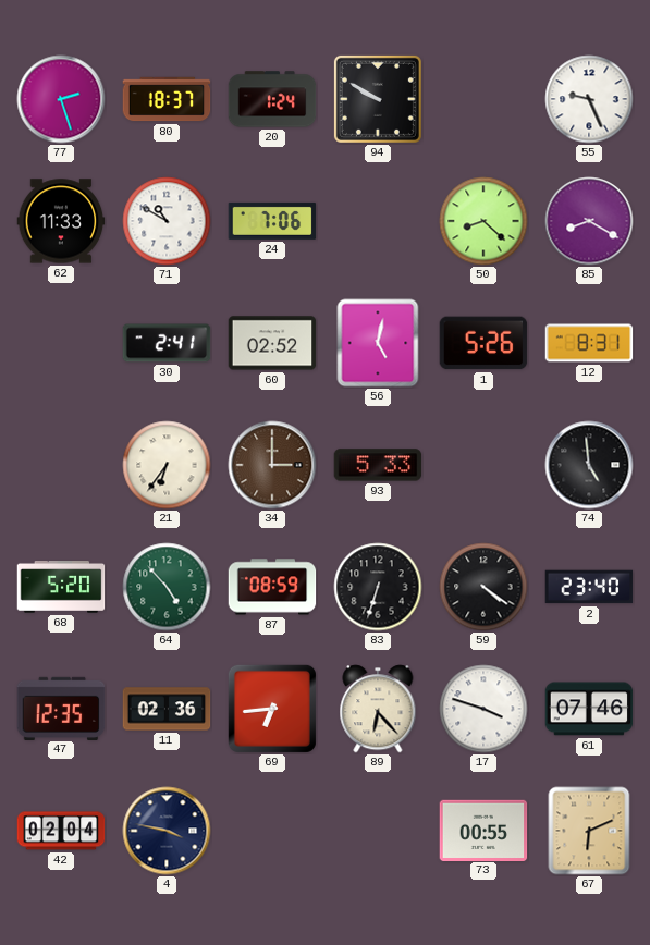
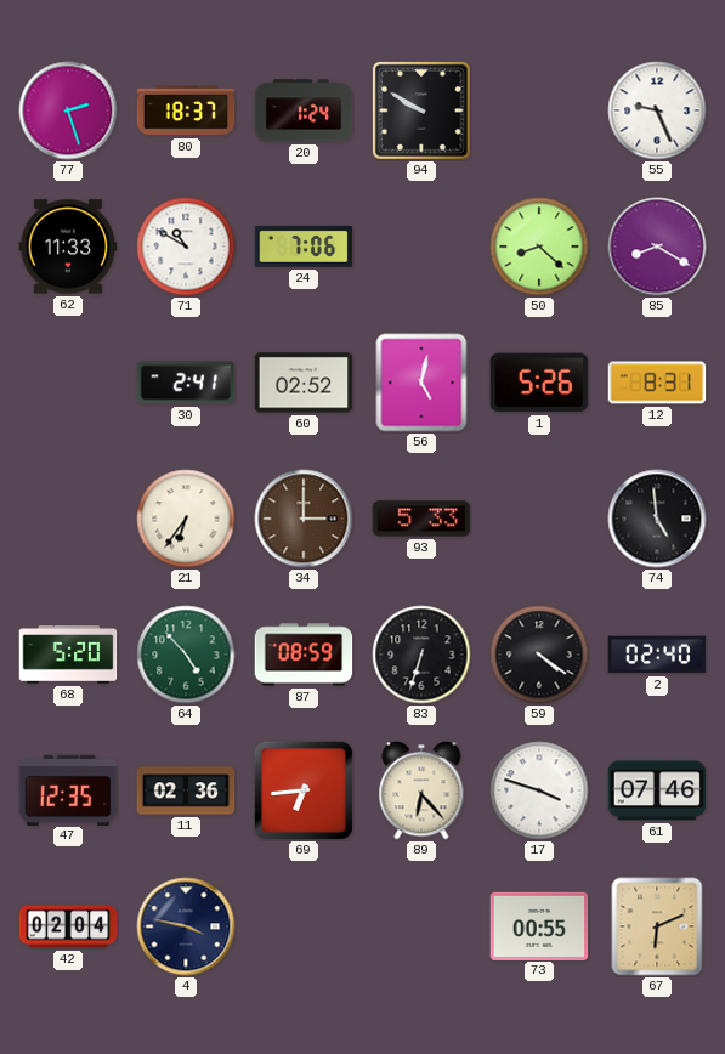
2: 23:40 -> 02:40
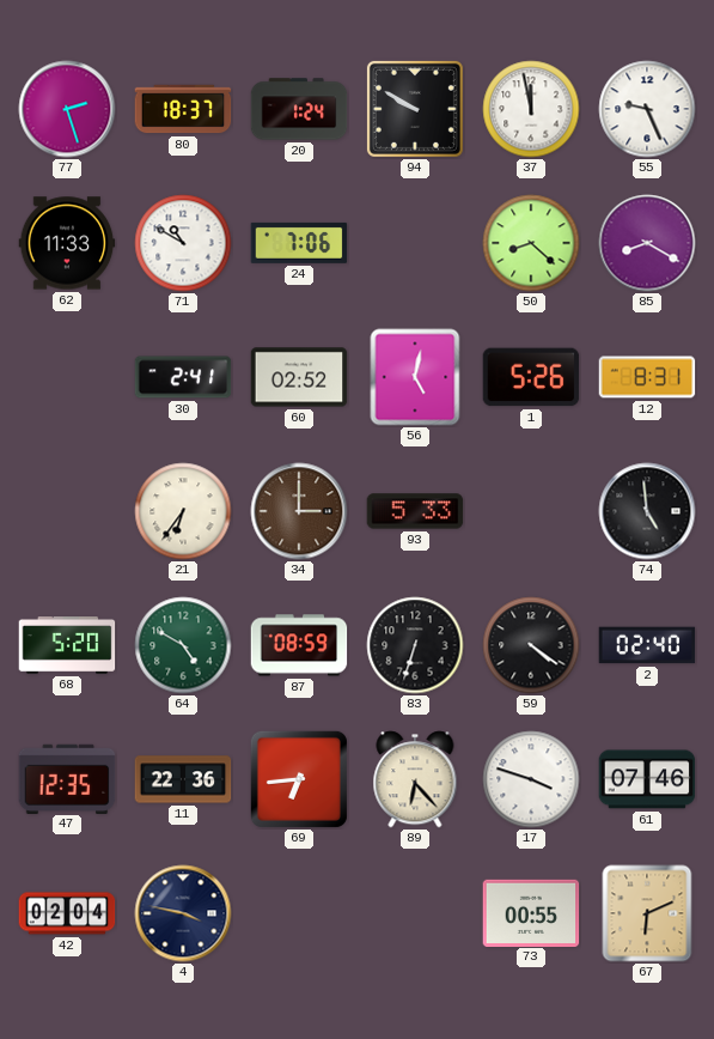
37: none -> 11:58
64: 4:53 -> 4:50
11: 02:36 -> 22:36
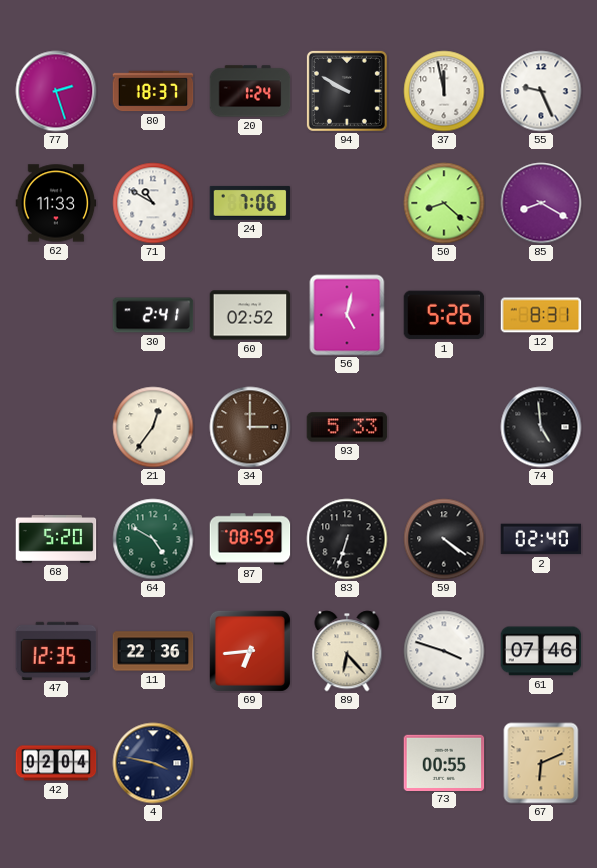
21: 6:36 -> 12:36
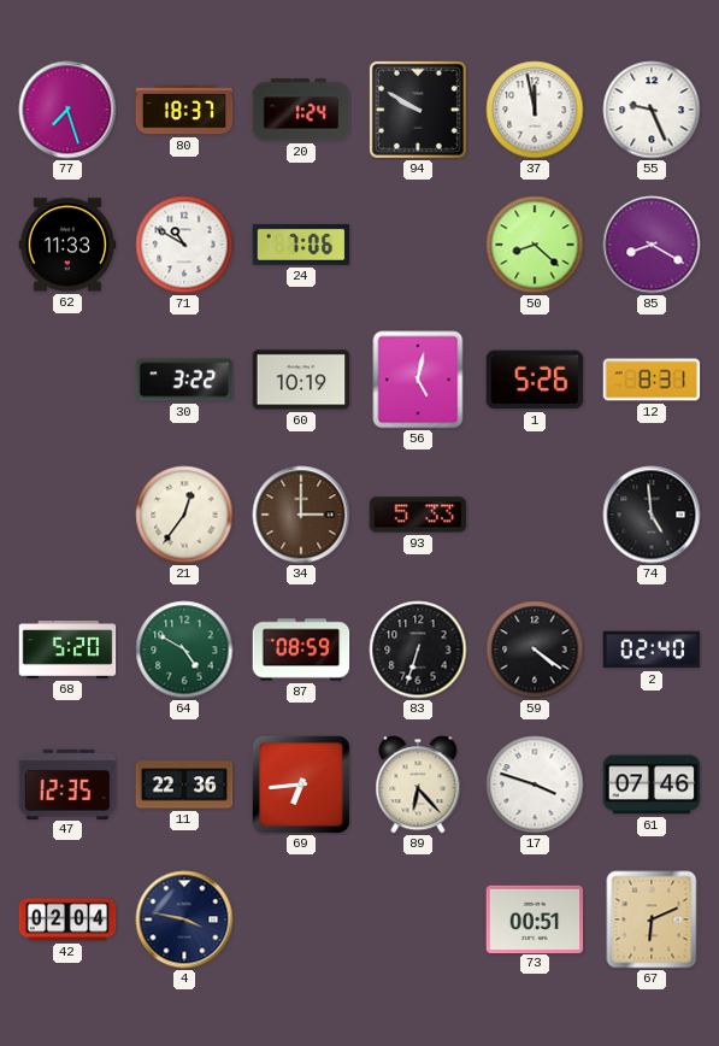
77: 2:27 -> 7:27
30: 2:41 -> 3:22
60: 02:52 -> 10:19
73: 00:55 -> 00:51
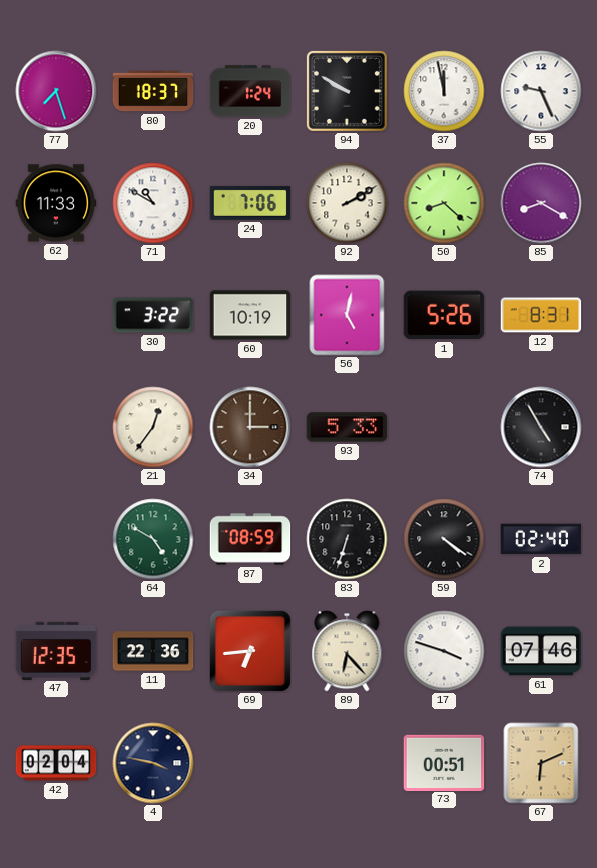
92: none -> 2:10
74: 4:59 -> 4:55
68: 5:20 -> none
